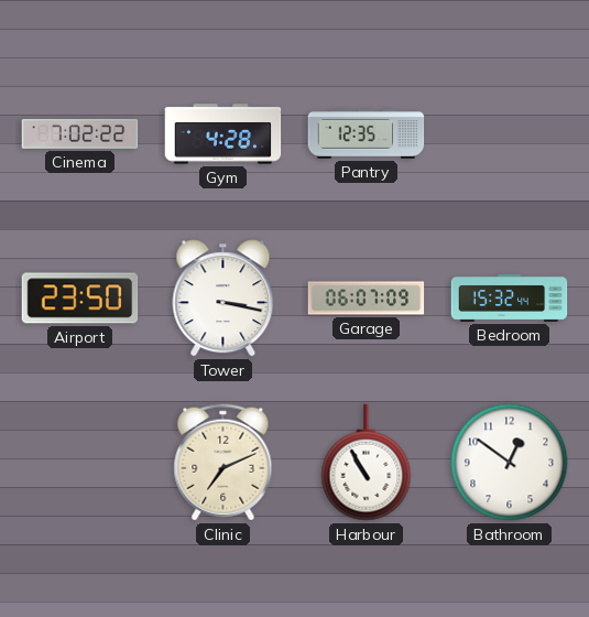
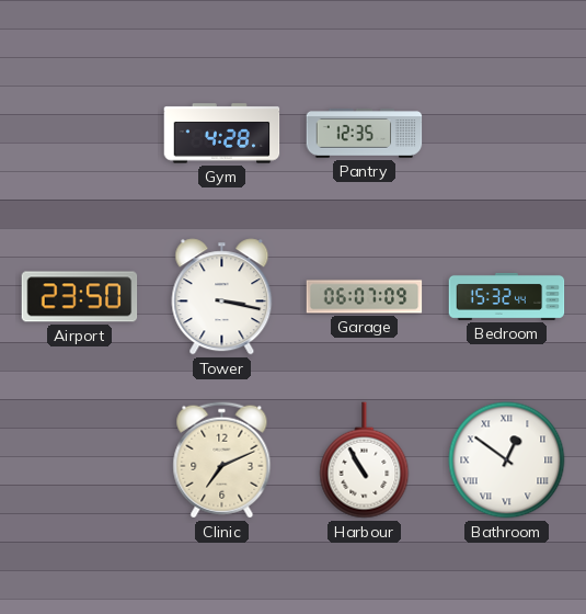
Cinema: 7:02 -> none
Bathroom numerals: Arabic -> Roman
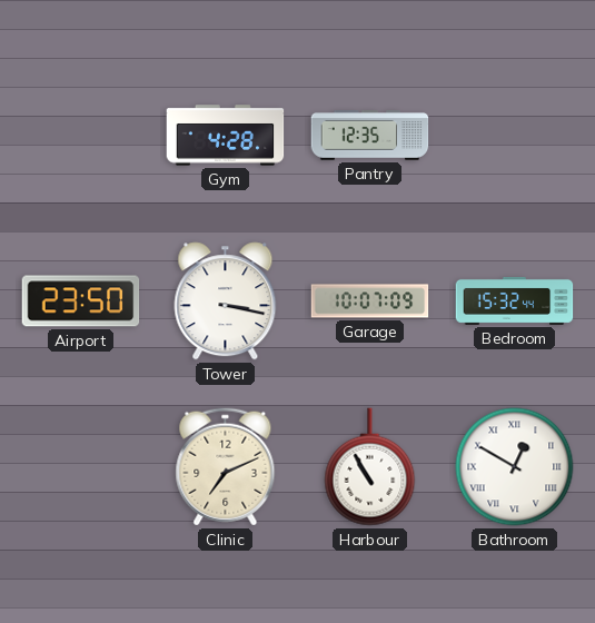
Garage: 06:07 -> 10:07
Bathroom: 12:51 -> 12:50
